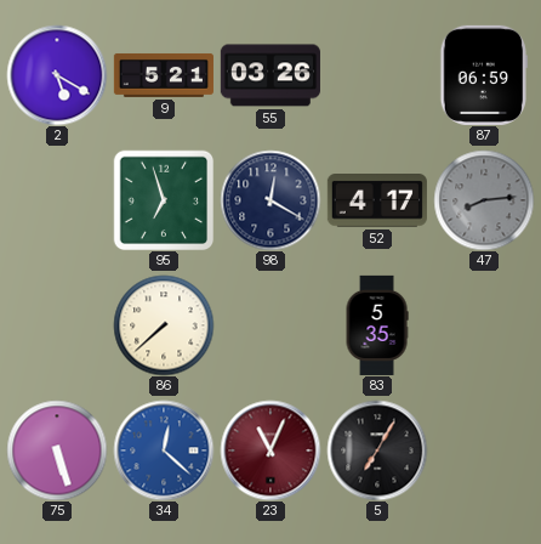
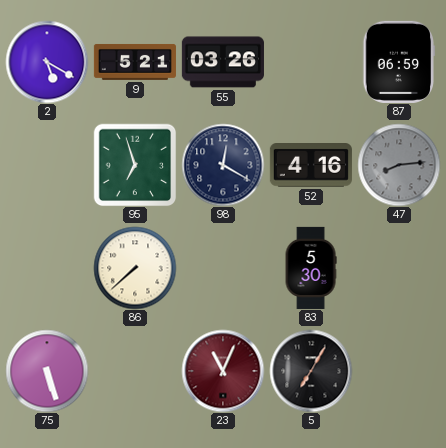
52: 4:17 -> 4:16
83: 5:35 -> 5:30
34: 12:22 -> none
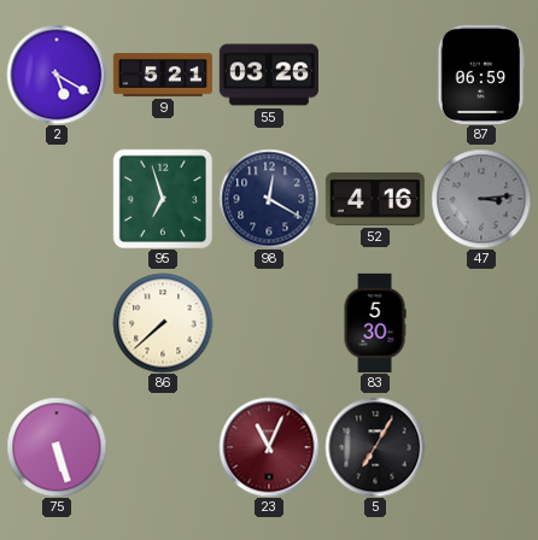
47: 8:14 -> 3:14
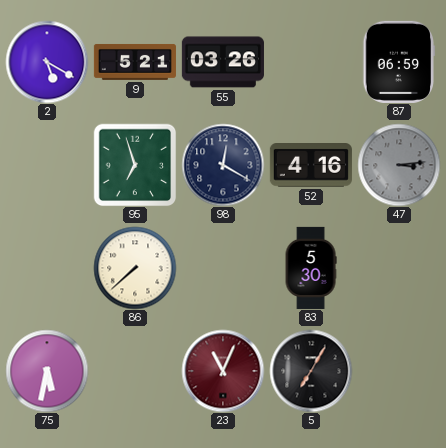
75: 5:27 -> 5:32
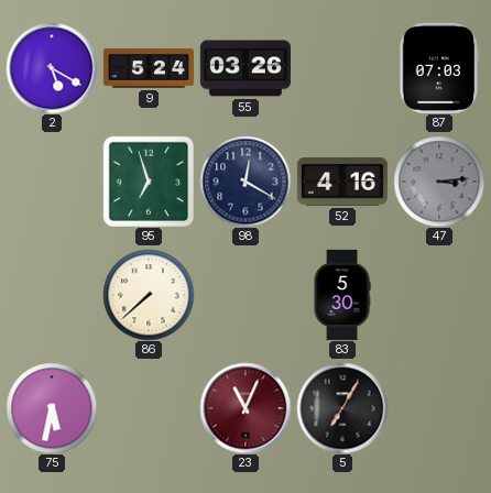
9: 5:21 -> 5:24
87: 06:59 -> 07:03
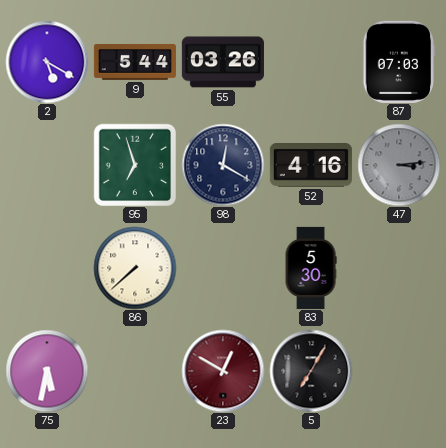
9: 5:24 -> 5:44
23: 11:04 -> 12:50
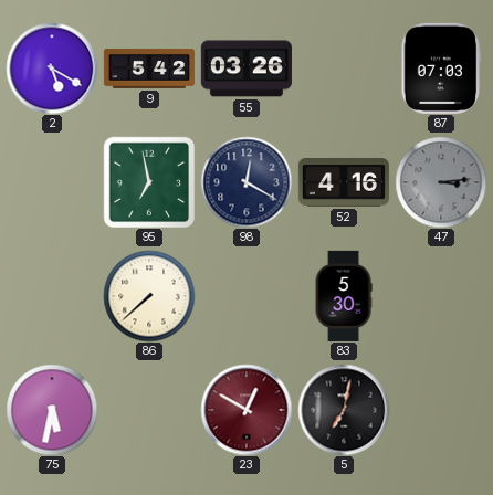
9: 5:44 -> 5:42
95: 6:57 -> 6:58
5: 7:05 -> 7:02
